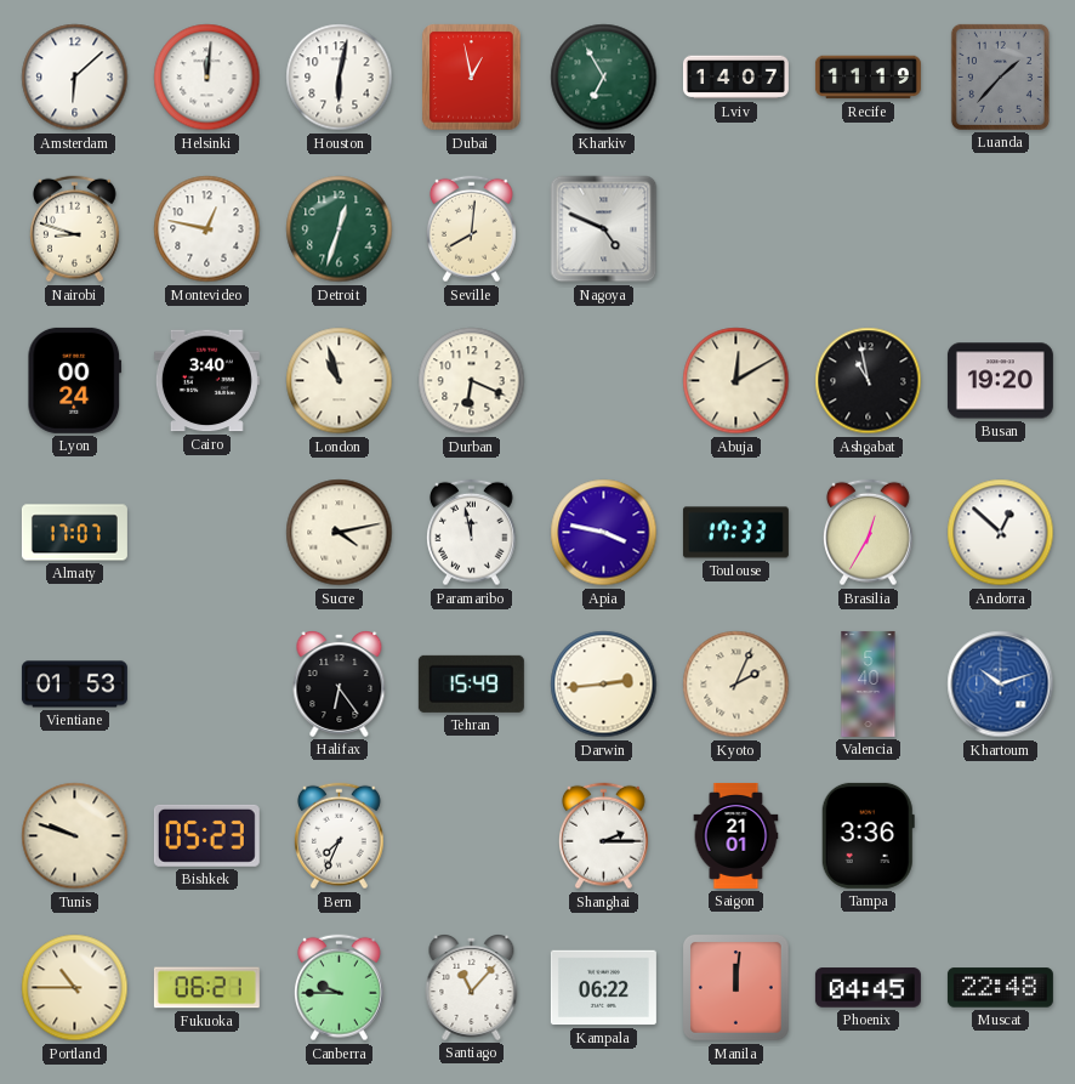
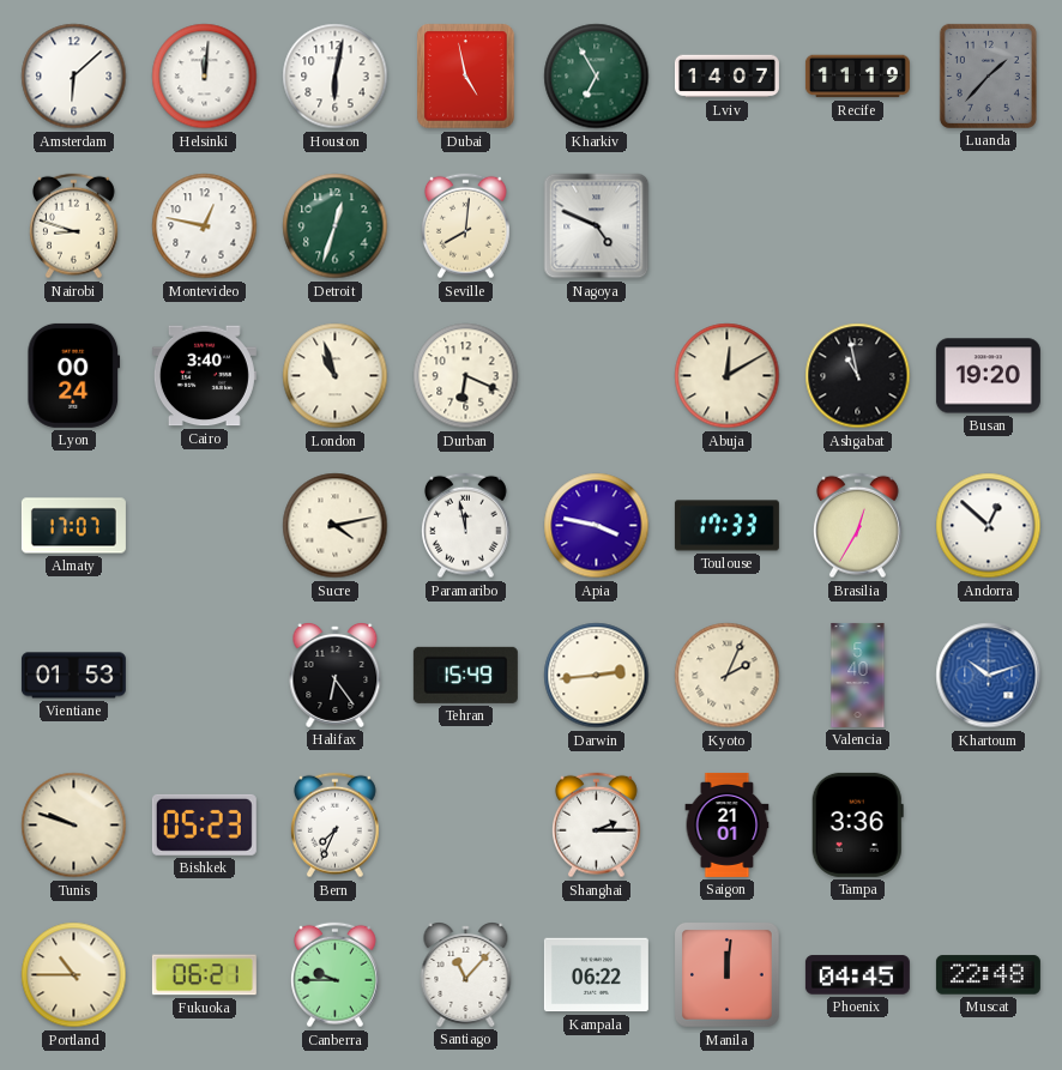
Dubai: 12:58 -> 4:58
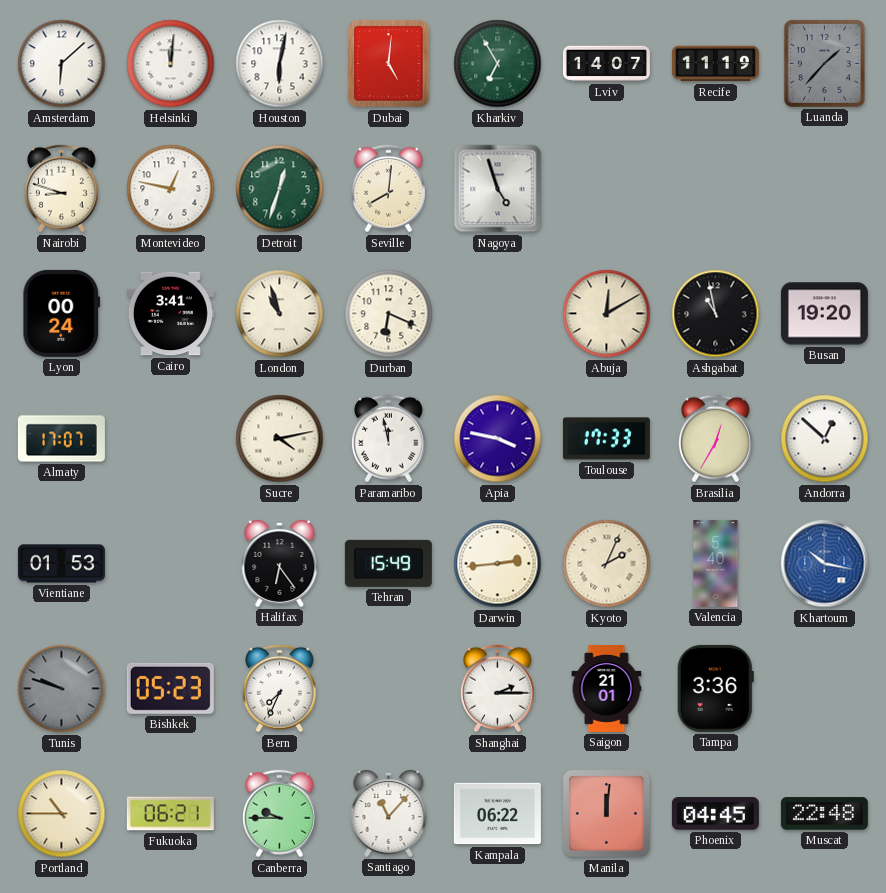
Dubai: 4:58 -> 5:01
Nagoya: 4:49 -> 4:57
Cairo: 3:40 -> 3:41
Khartoum: 10:12 -> 10:17
Tunis dial: cream -> grey
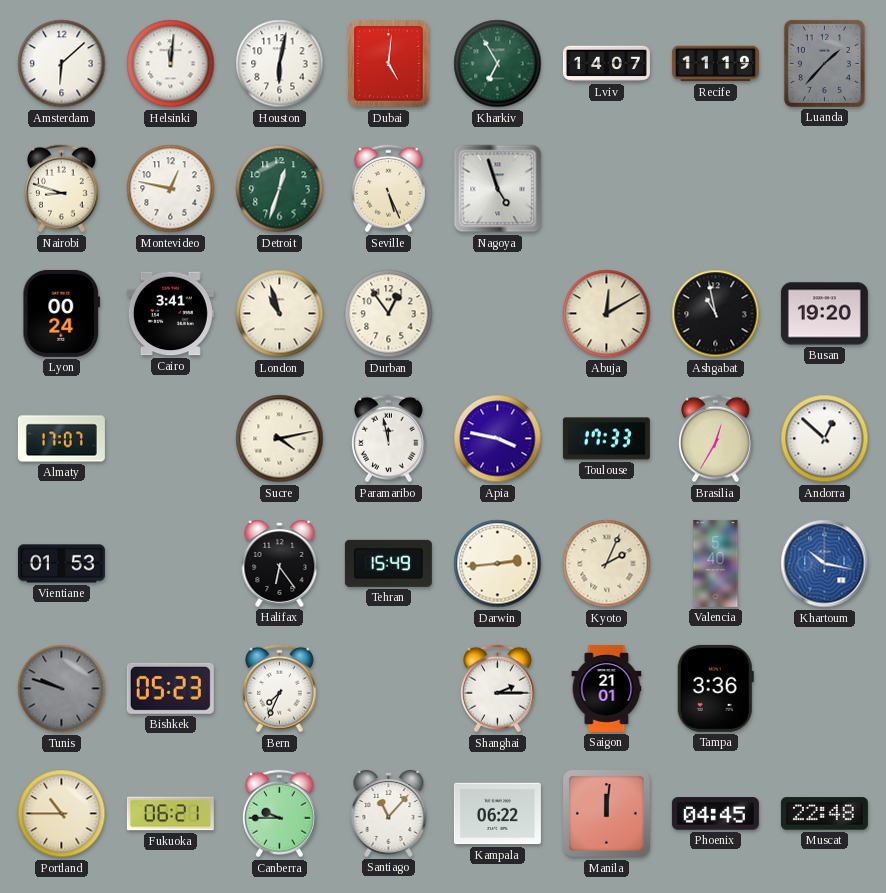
Seville: 8:01 -> 5:26
Durban: 6:19 -> 12:54
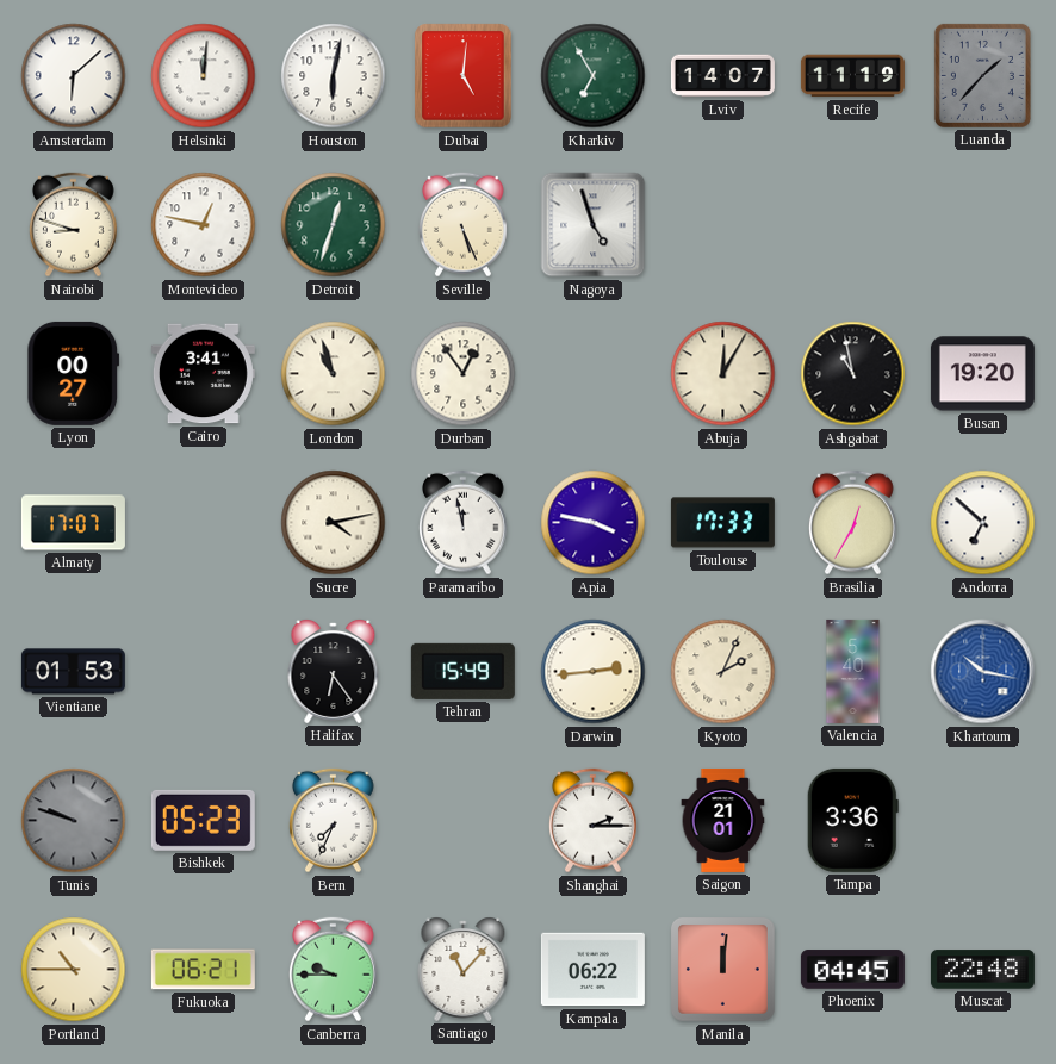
Lyon: 00:24 -> 00:27
Abuja: 12:10 -> 12:05
Andorra: 12:52 -> 6:52
